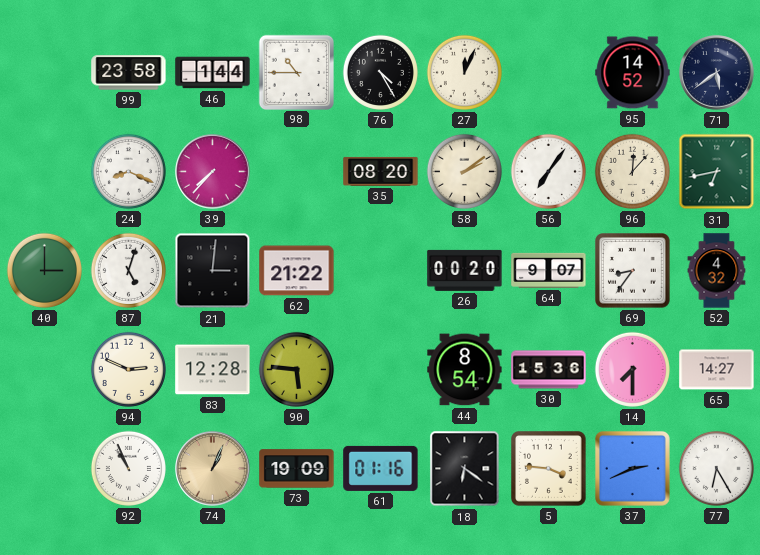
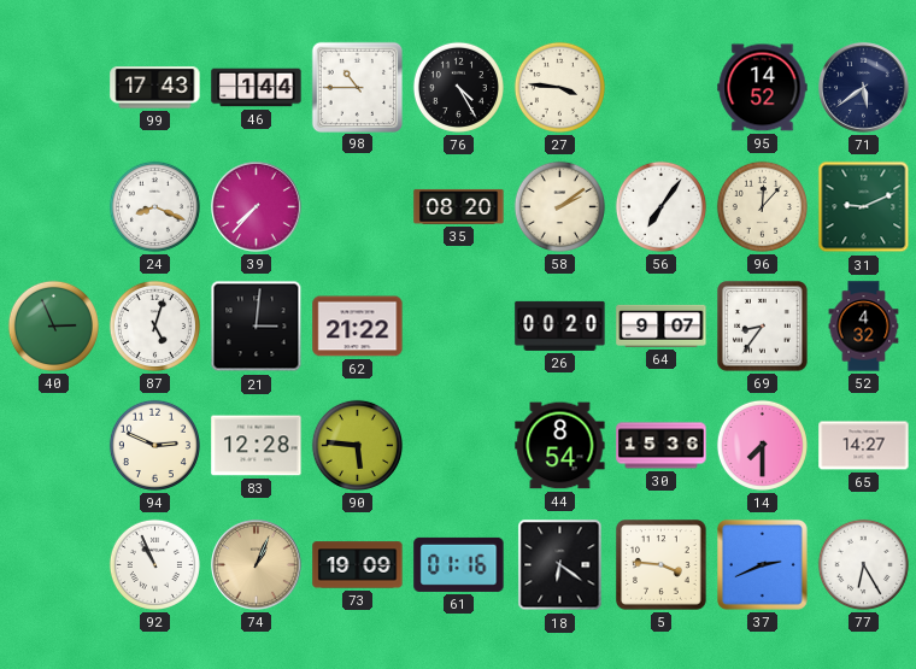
99: 23:58 -> 17:43
27: 12:04 -> 3:46
31: 6:43 -> 9:11
40: 3:00 -> 2:56
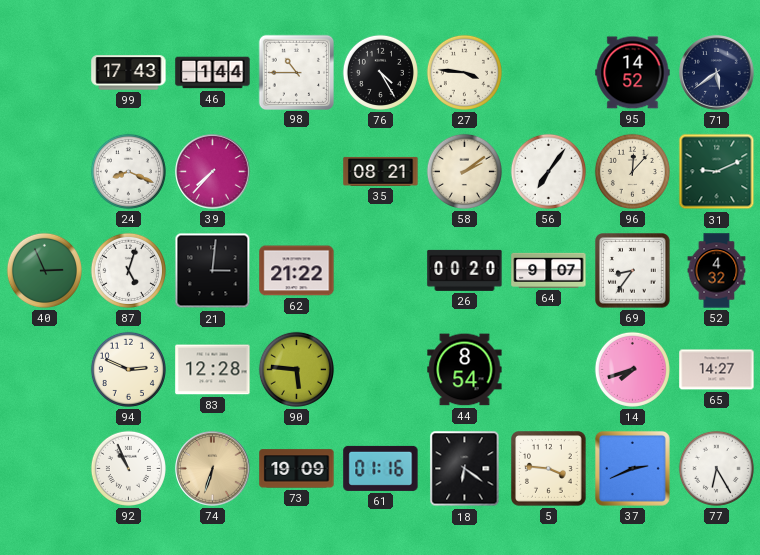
35: 08:20 -> 08:21
30: 15:36 -> none
14: 7:30 -> 7:42
74: 1:04 -> 6:33
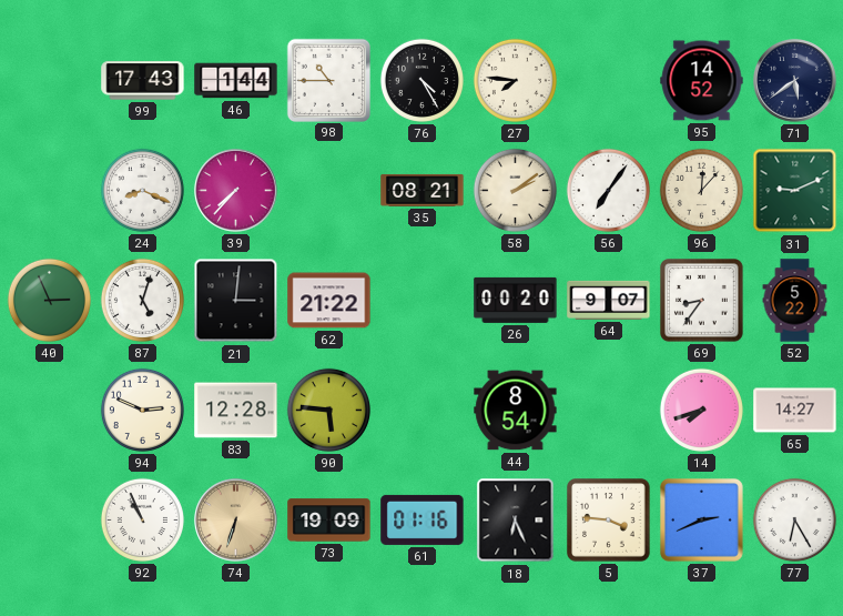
27: 3:46 -> 7:46
52: 4:32 -> 5:22
18: 6:21 -> 6:26
